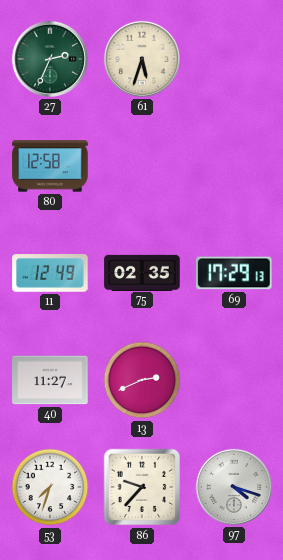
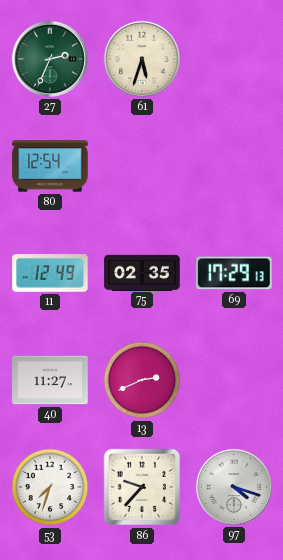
80: 12:58 -> 12:54
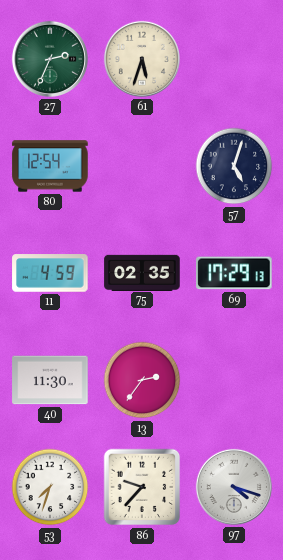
57: none -> 5:03
11: 12:49 -> 4:59
40: 11:27 -> 11:30
13: 2:41 -> 2:36
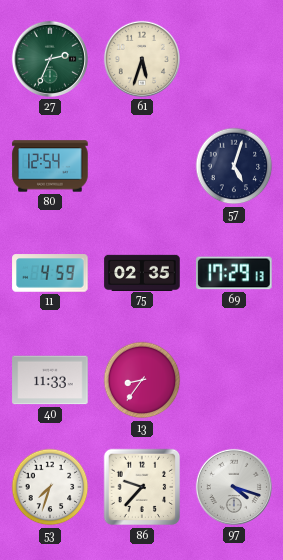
40: 11:30 -> 11:33
13: 2:36 -> 8:36
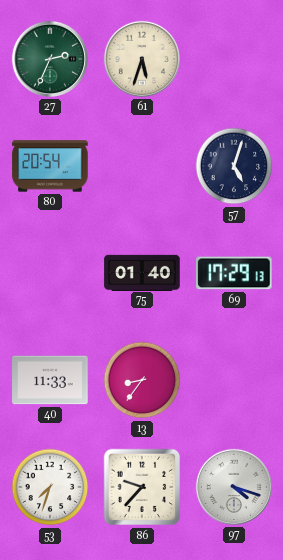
80: 12:54 -> 20:54
11: 4:59 -> none
75: 02:35 -> 01:40
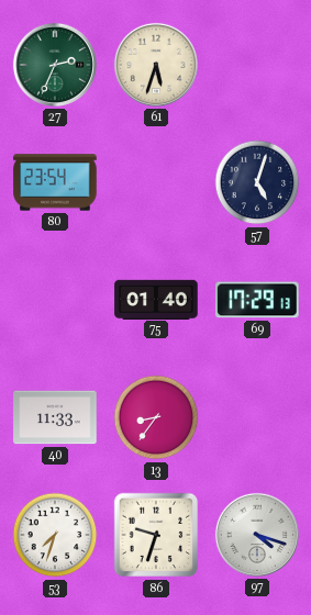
80: 20:54 -> 23:54
86: 9:37 -> 9:33
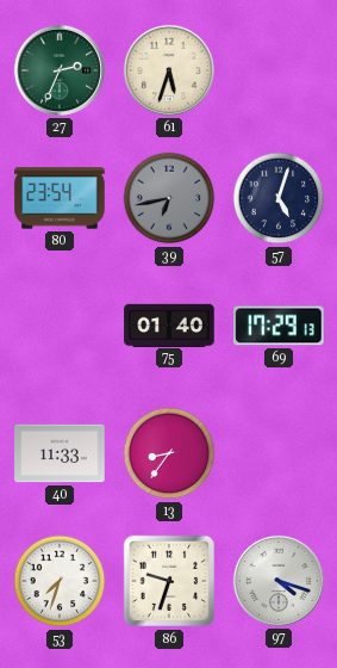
39: none -> 6:43
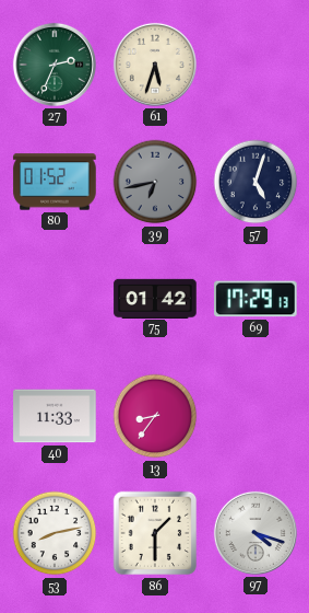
80: 23:54 -> 01:52
75: 01:40 -> 01:42
53: 7:33 -> 8:13
86: 9:33 -> 1:30
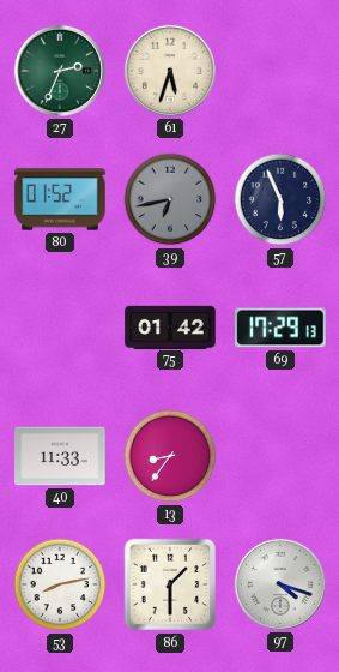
57: 5:03 -> 5:56
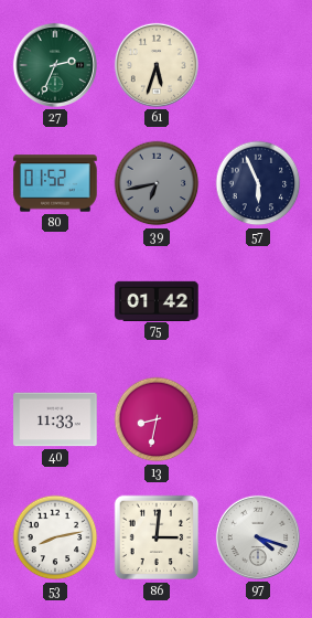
69: 17:29 -> none
13: 8:36 -> 8:32
86: 1:30 -> 3:01
